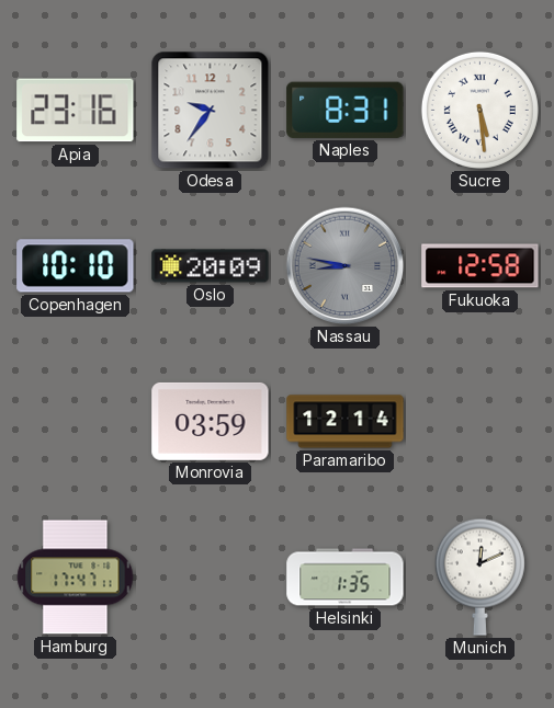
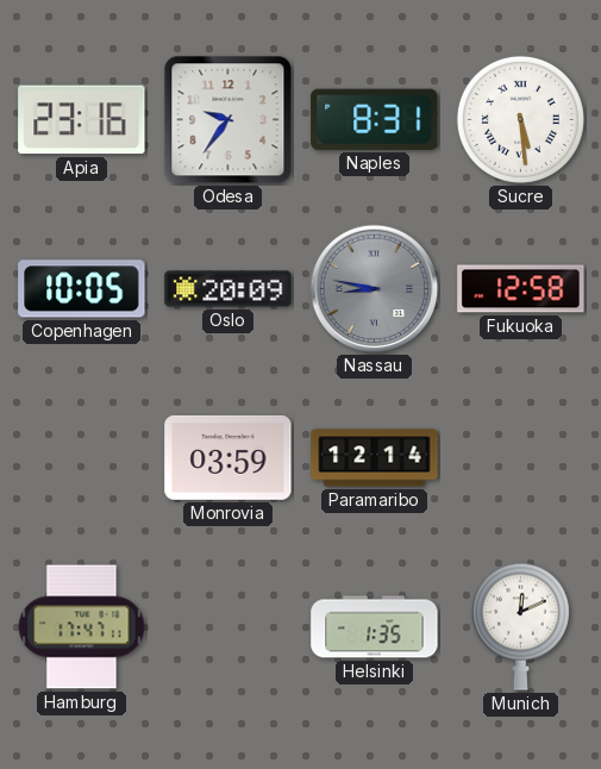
Copenhagen: 10:10 -> 10:05
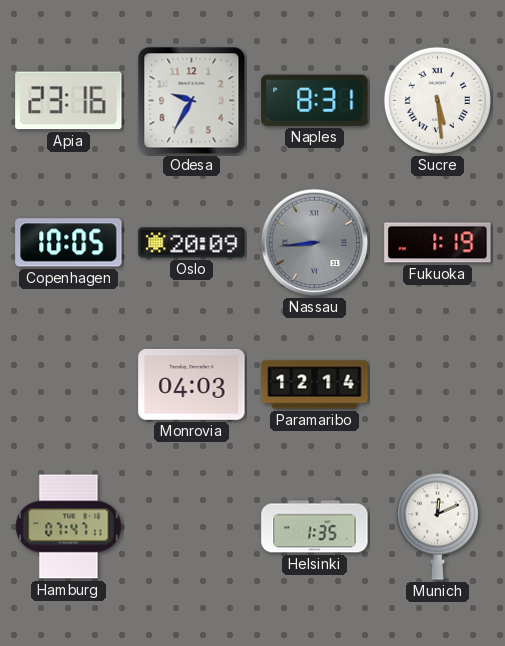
Odesa: 9:36 -> 9:35
Nassau: 8:47 -> 8:44
Fukuoka: 12:58 -> 1:19
Monrovia: 03:59 -> 04:03
Hamburg: 17:47 -> 07:47
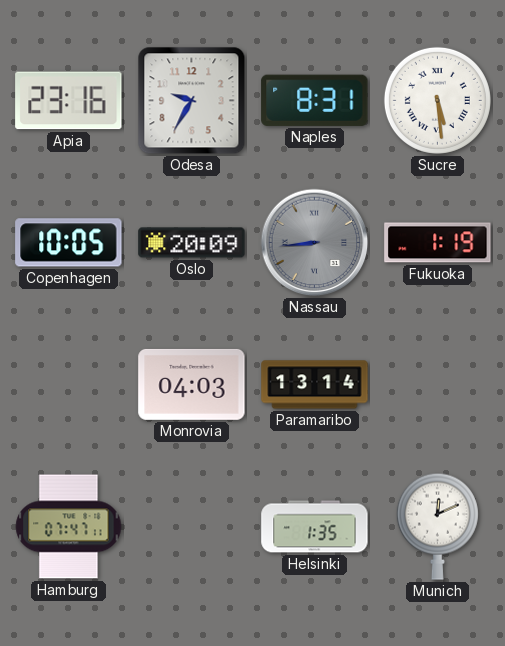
Paramaribo: 12:14 -> 13:14
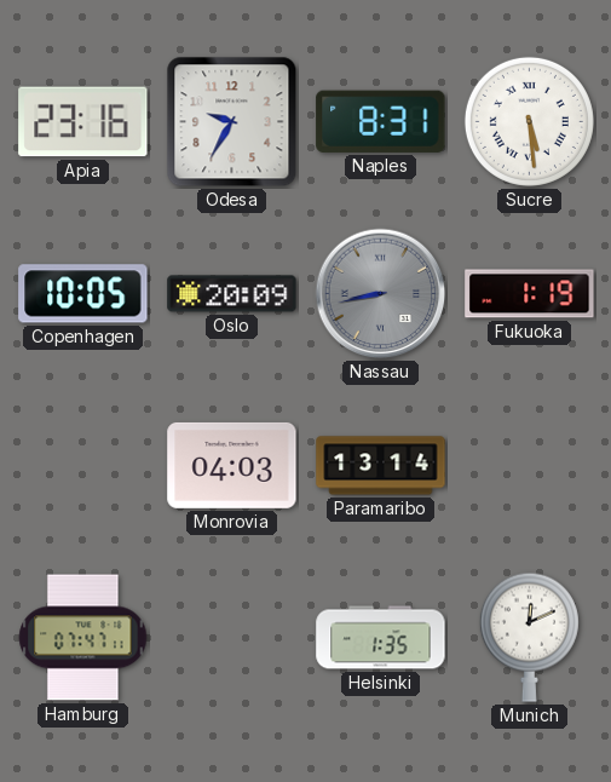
Nassau: 8:44 -> 8:43
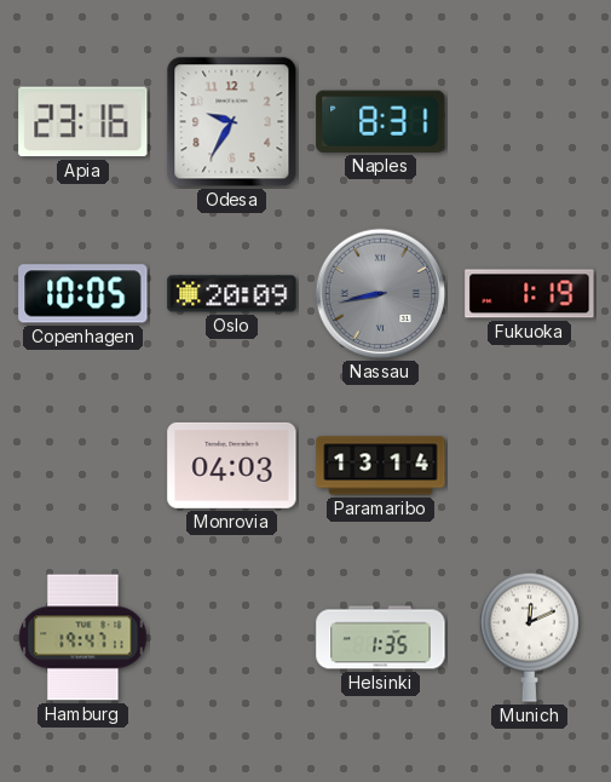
Sucre: 5:29 -> none
Hamburg: 07:47 -> 19:47
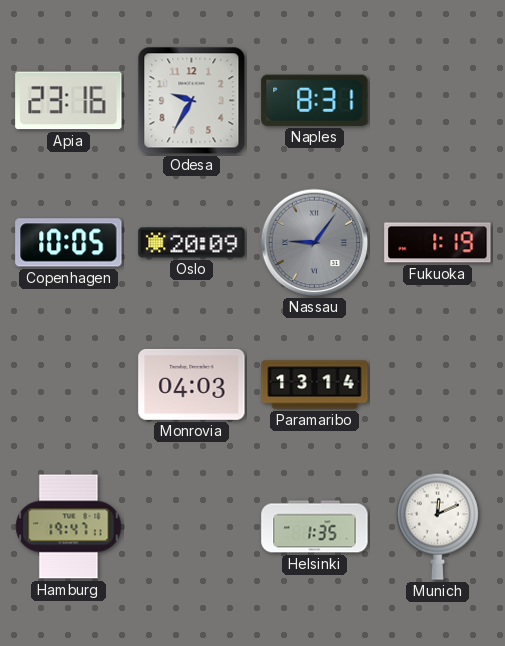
Nassau: 8:43 -> 9:06
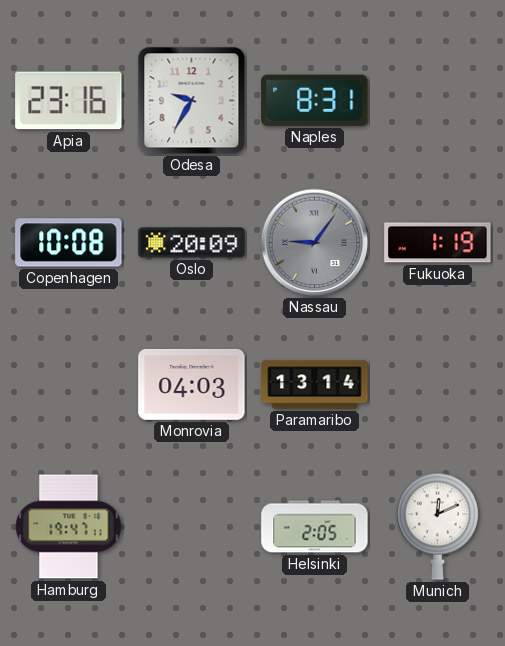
Copenhagen: 10:05 -> 10:08
Helsinki: 1:35 -> 2:05
